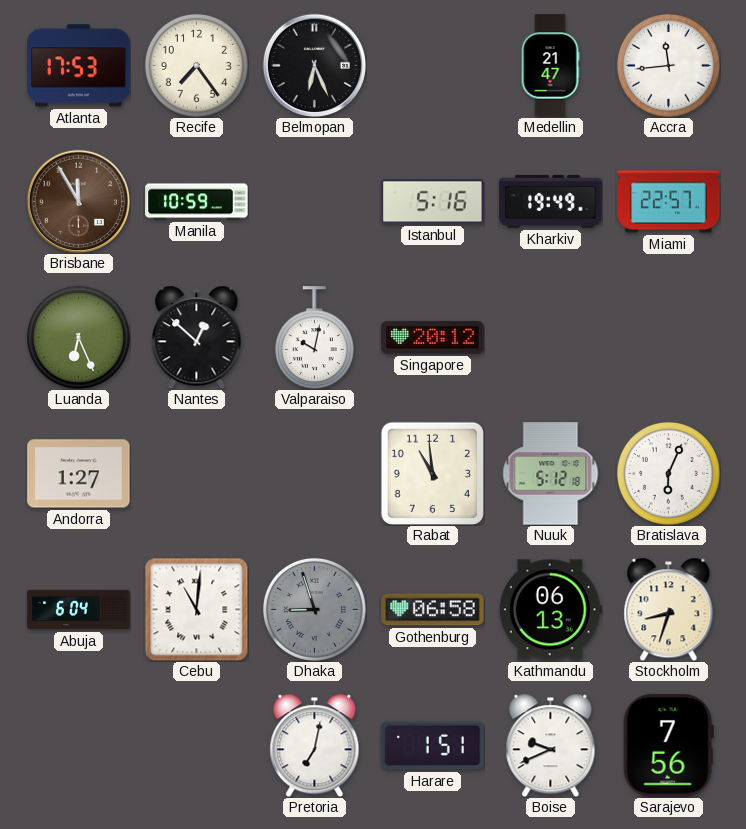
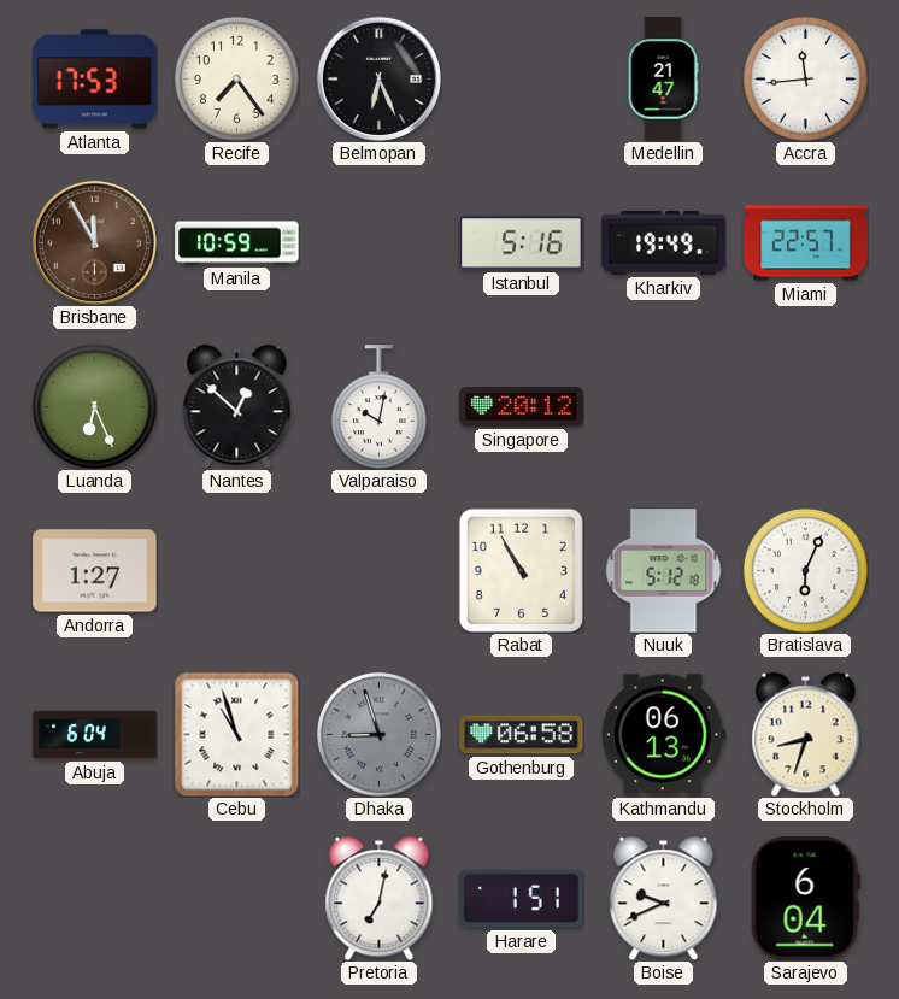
Rabat: 10:59 -> 10:55
Cebu: 11:01 -> 10:57
Sarajevo: 7:56 -> 6:04
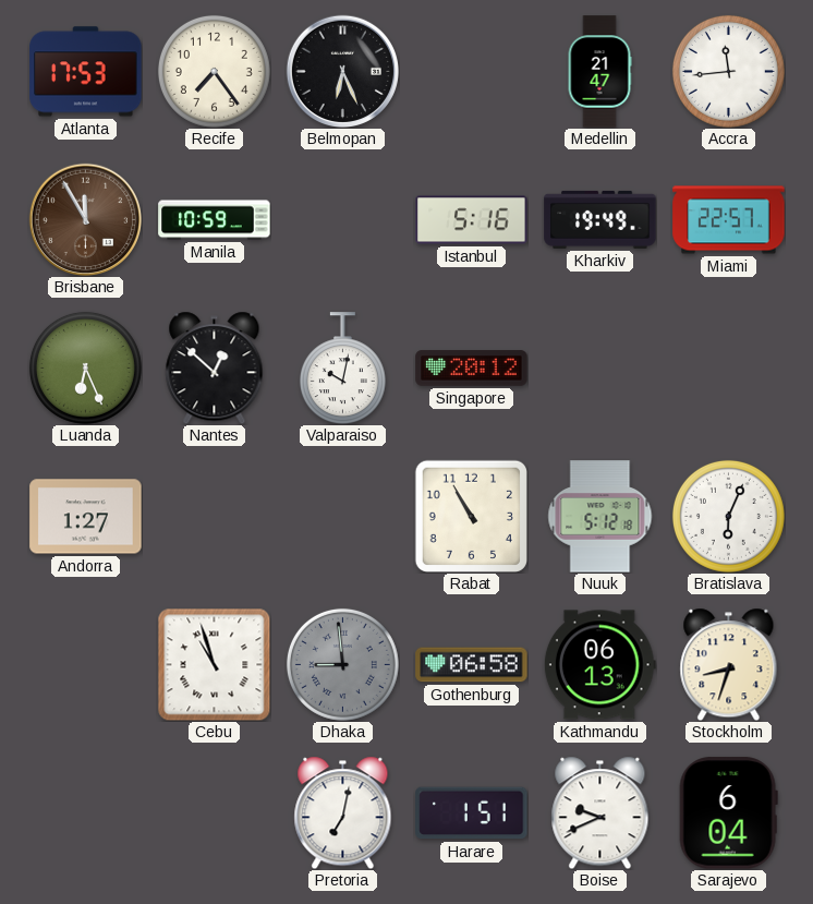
Abuja: 6:04 -> none
Dhaka: 8:57 -> 8:59
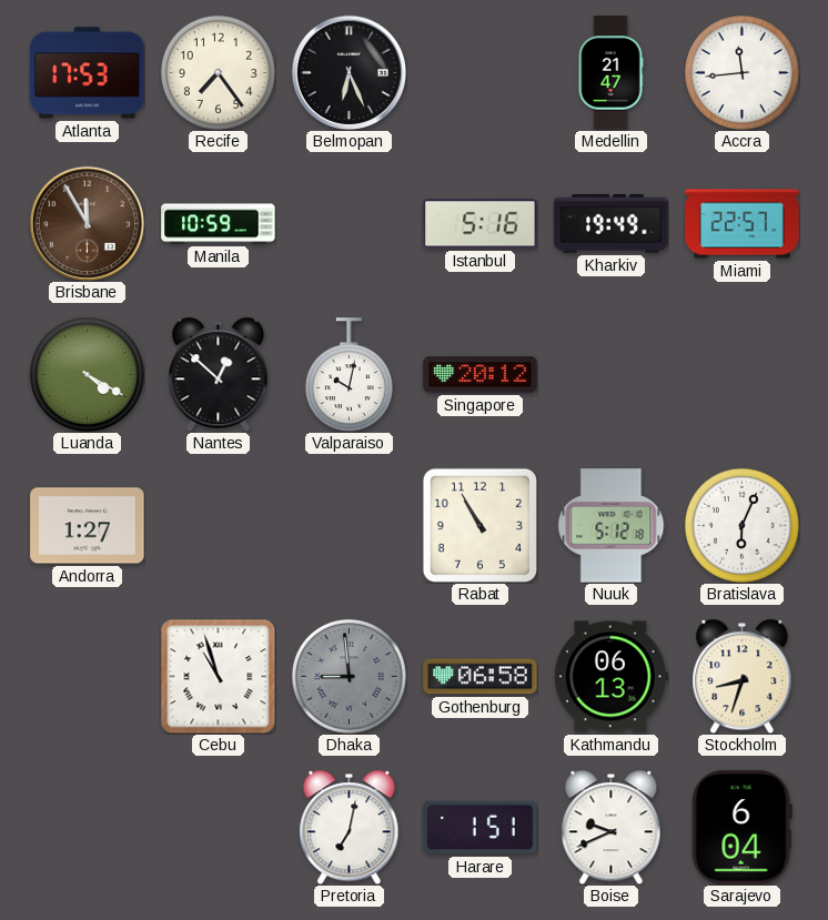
Luanda: 6:26 -> 4:20
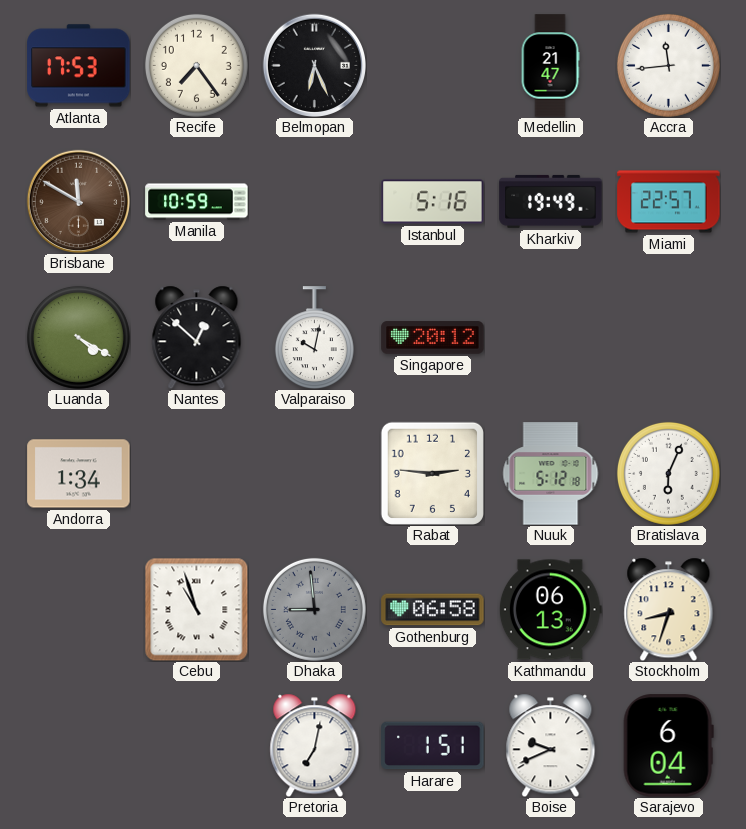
Brisbane: 11:55 -> 11:50
Andorra: 1:27 -> 1:34
Rabat: 10:55 -> 2:46
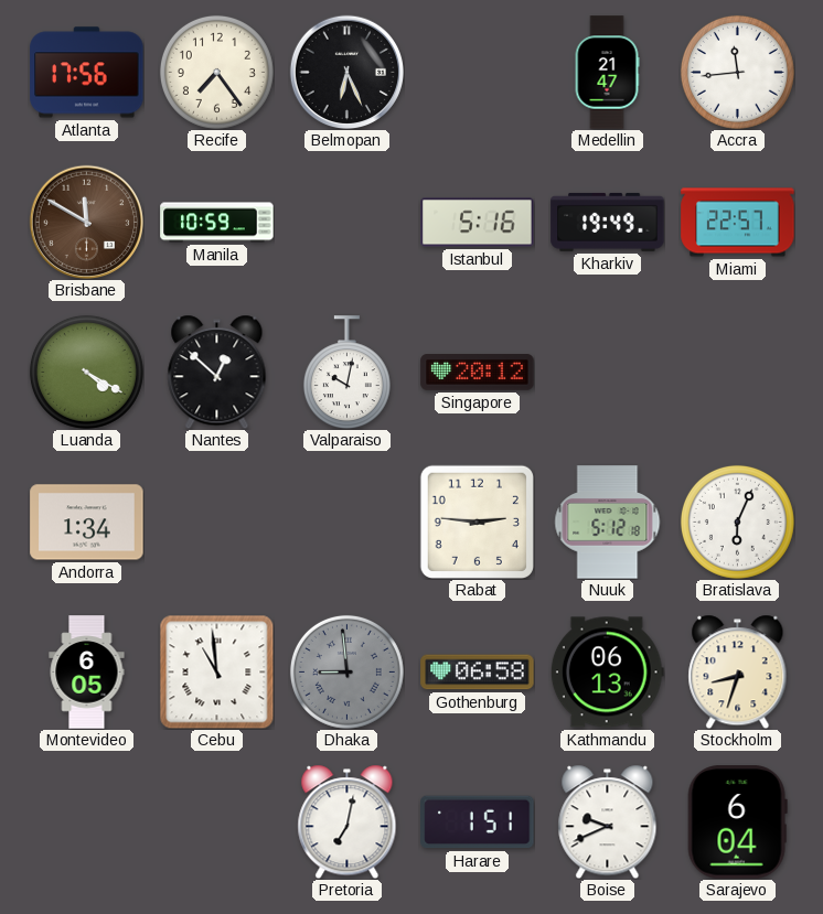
Atlanta: 17:53 -> 17:56
Montevideo: none -> 6:05
Cebu: 10:57 -> 10:59
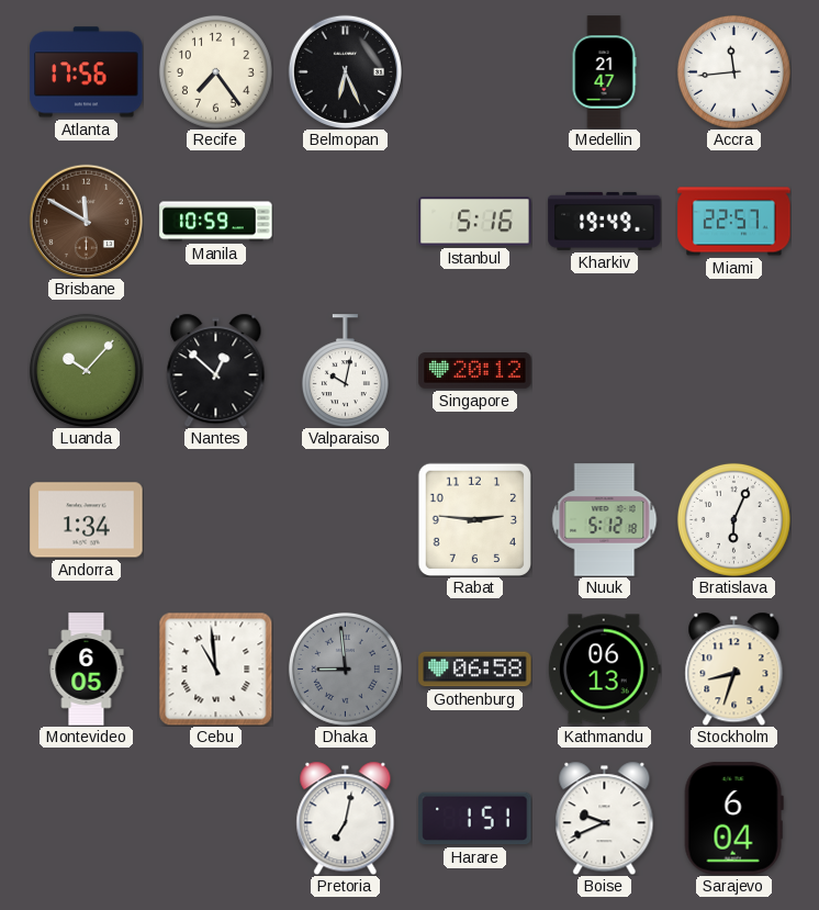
Luanda: 4:20 -> 10:07
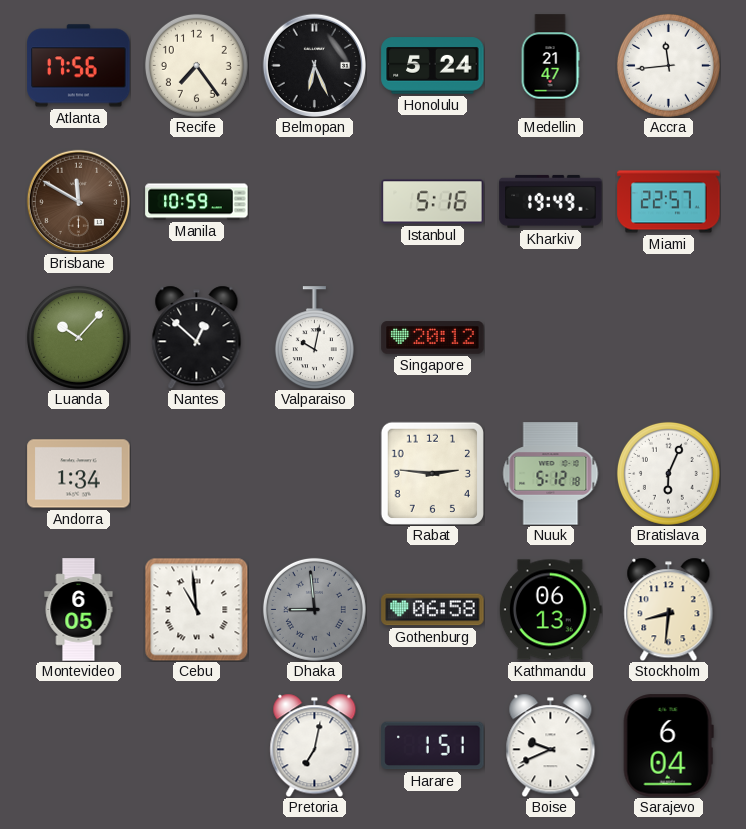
Honolulu: none -> 5:24
Stockholm: 8:33 -> 8:31
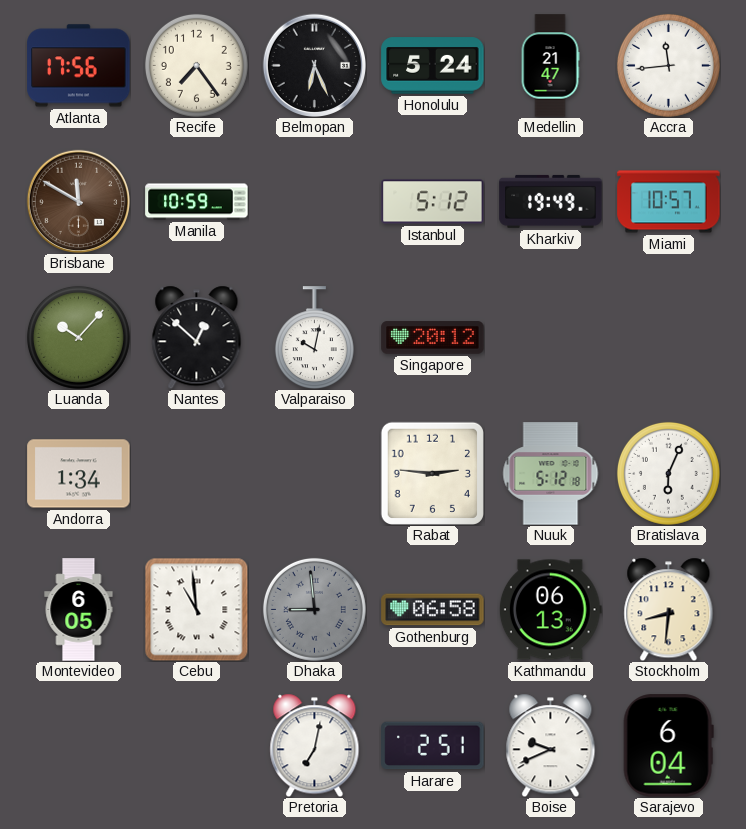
Istanbul: 5:16 -> 5:12
Miami: 22:57 -> 10:57
Harare: 1:51 -> 2:51
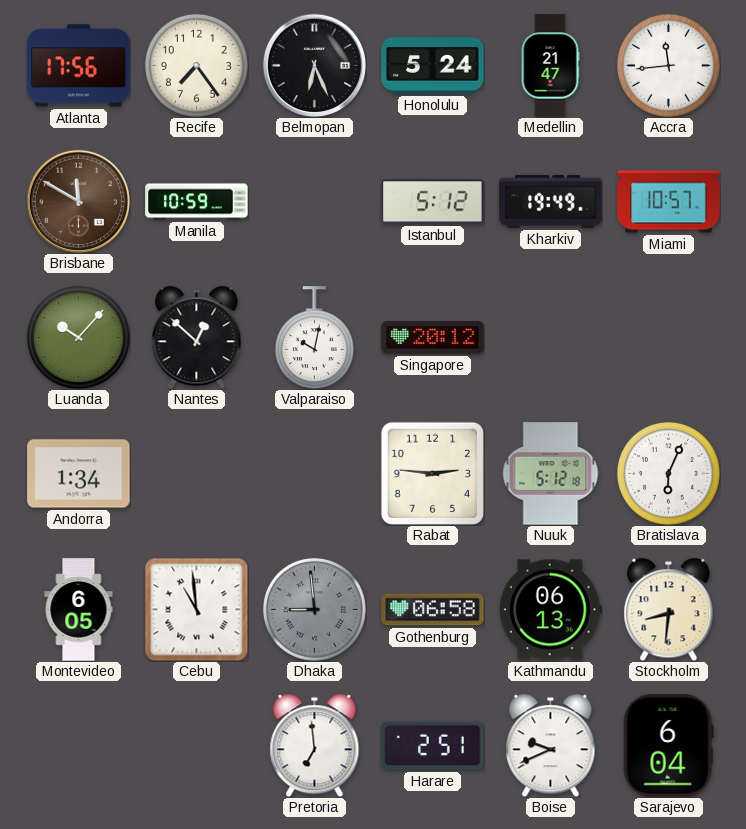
Pretoria: 7:02 -> 6:59
